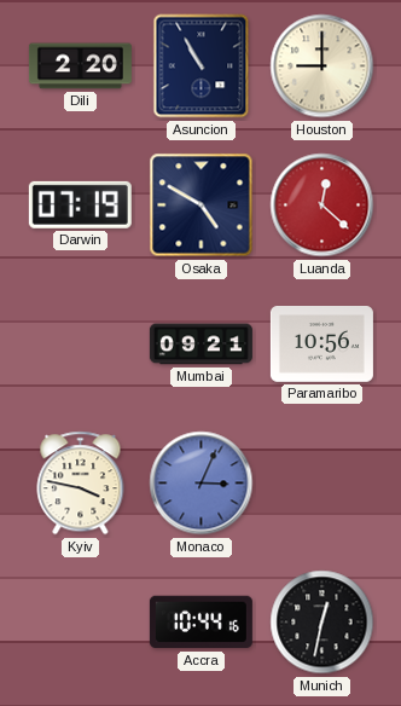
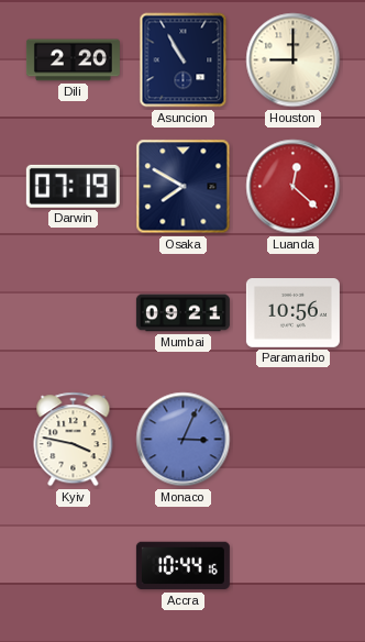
Osaka: 4:50 -> 7:50
Munich: 12:32 -> none
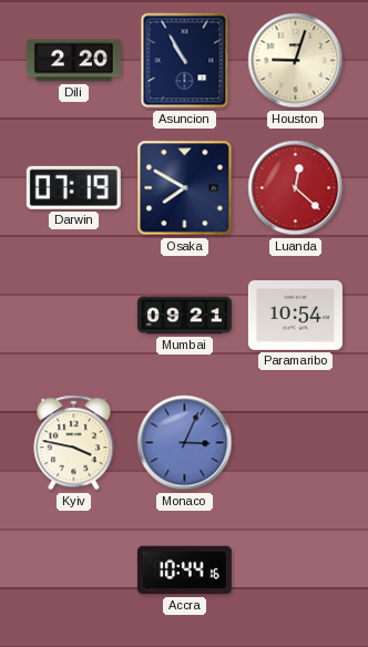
Houston: 9:00 -> 9:03
Paramaribo: 10:56 -> 10:54
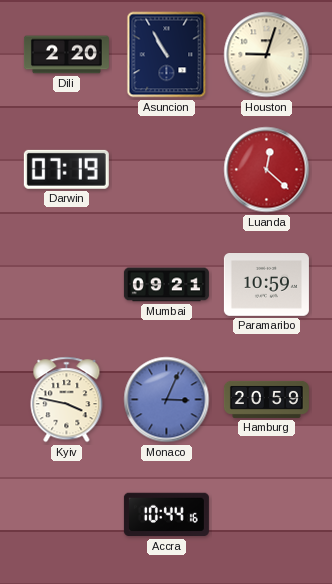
Osaka: 7:50 -> none
Paramaribo: 10:54 -> 10:59
Hamburg: none -> 20:59
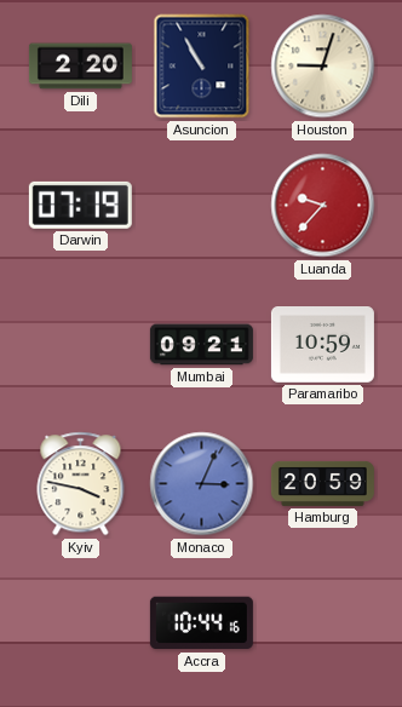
Luanda: 12:22 -> 9:37
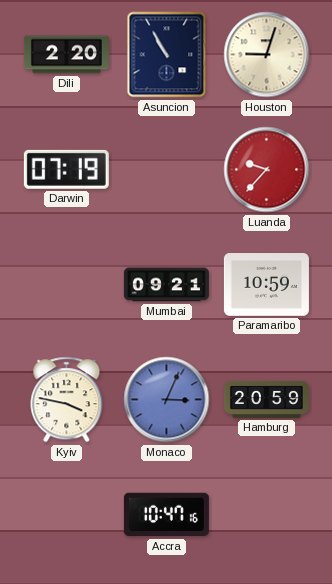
Accra: 10:44 -> 10:47
